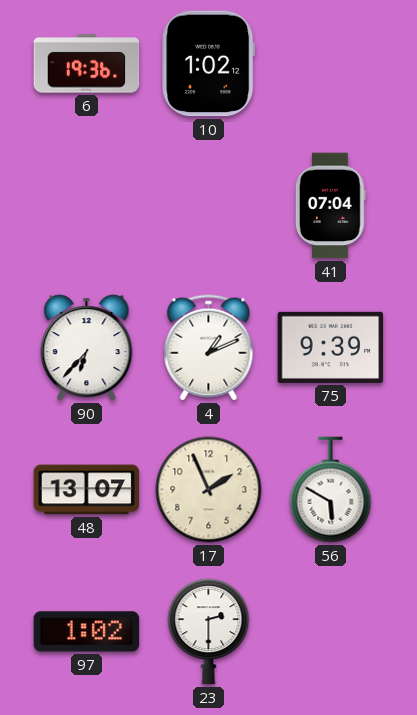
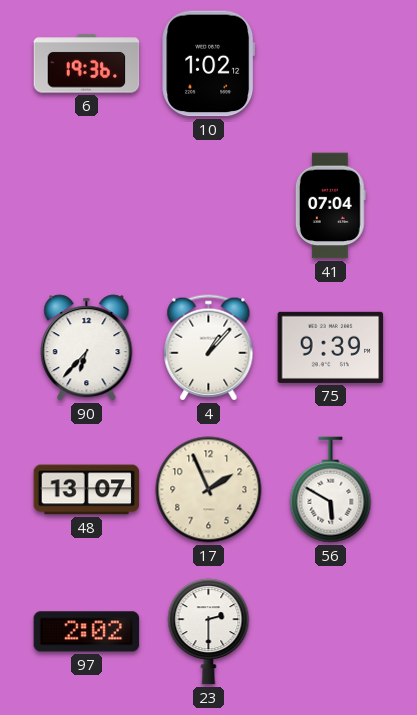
4: 1:11 -> 1:07
97: 1:02 -> 2:02
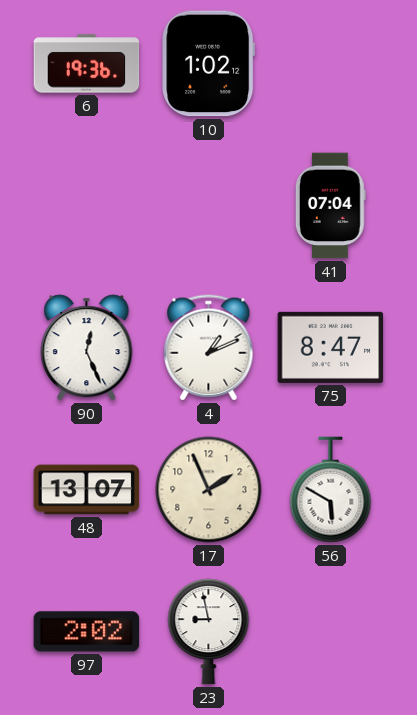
90: 6:37 -> 12:26
4: 1:07 -> 1:11
75: 9:39 -> 8:47
23: 2:30 -> 8:58
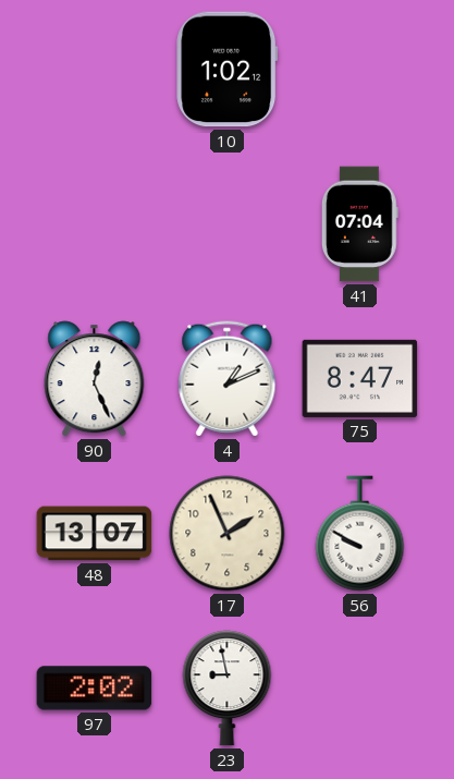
6: 19:36 -> none
56: 5:50 -> 9:50
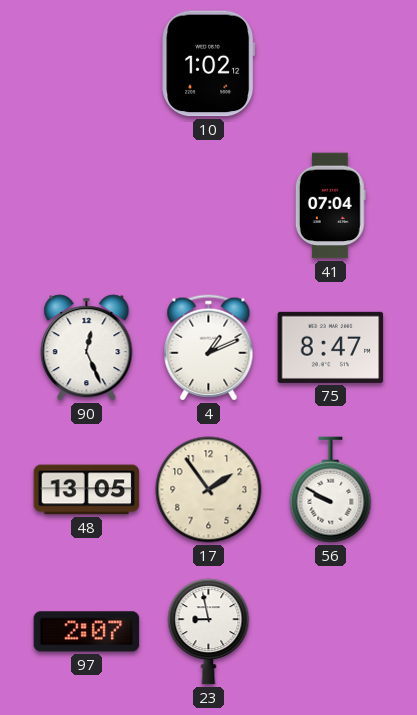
48: 13:07 -> 13:05
17: 1:56 -> 1:54
97: 2:02 -> 2:07
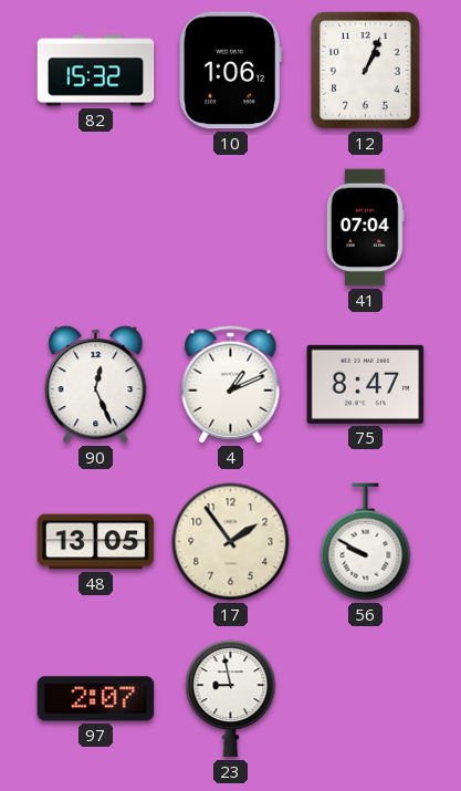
82: none -> 15:32
10: 1:02 -> 1:06
12: none -> 1:04
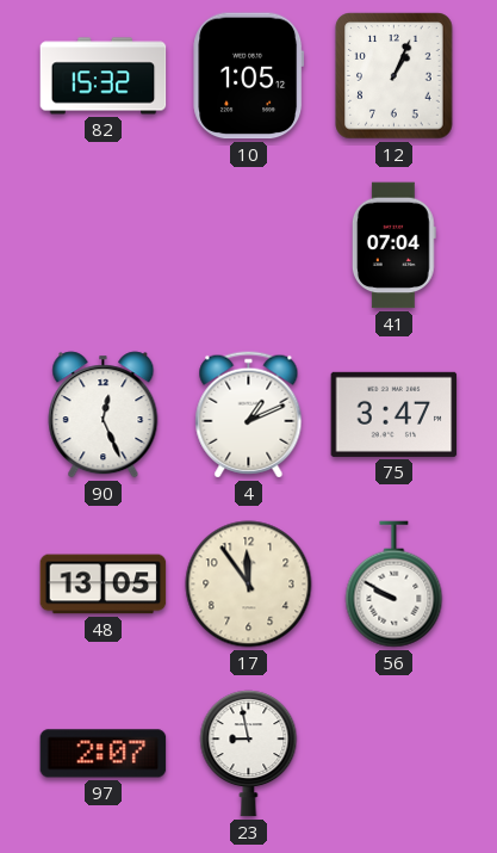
10: 1:06 -> 1:05
75: 8:47 -> 3:47
17: 1:54 -> 11:54
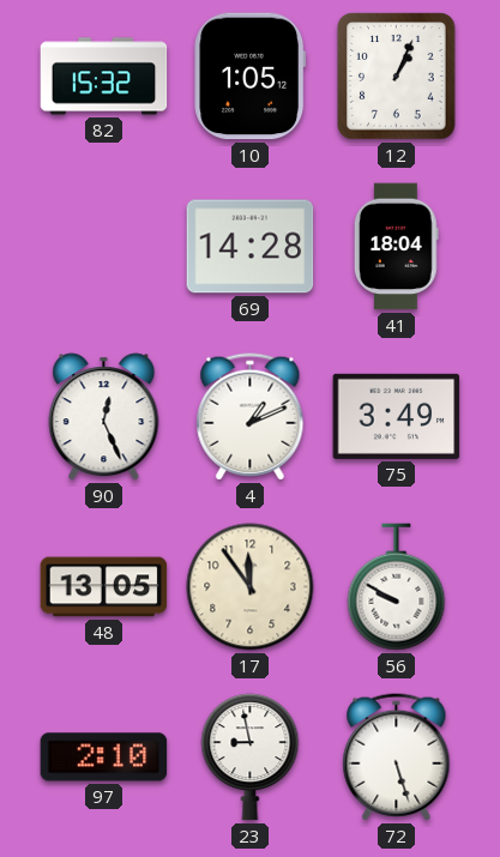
69: none -> 14:28
41: 07:04 -> 18:04
75: 3:47 -> 3:49
97: 2:07 -> 2:10
72: none -> 5:27
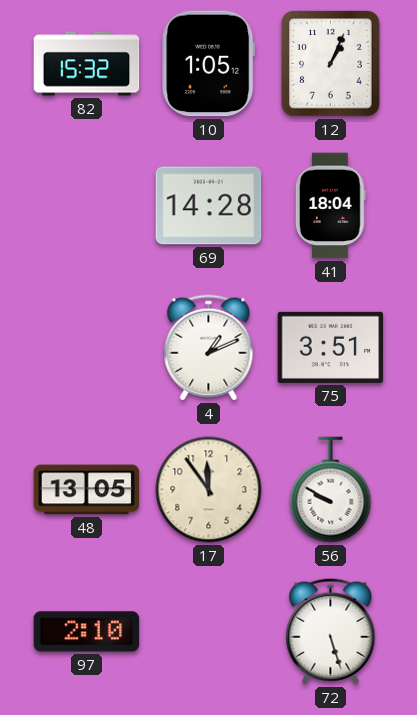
90: 12:26 -> none
75: 3:49 -> 3:51
23: 8:58 -> none
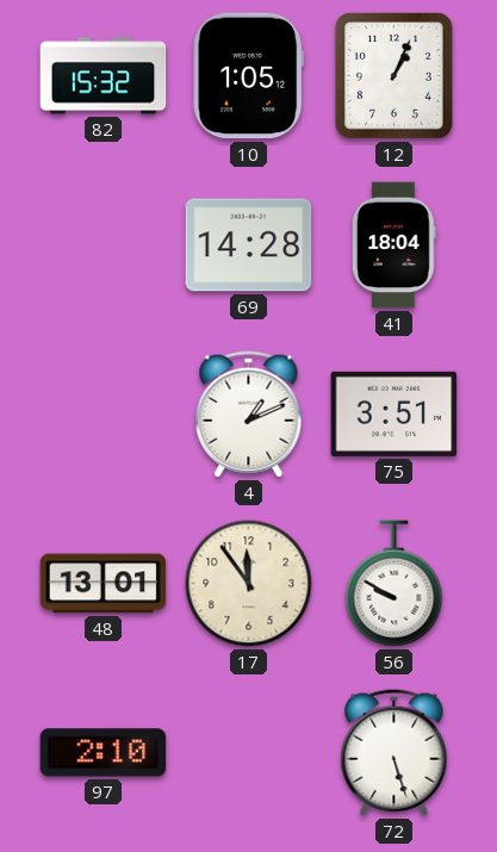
48: 13:05 -> 13:01
